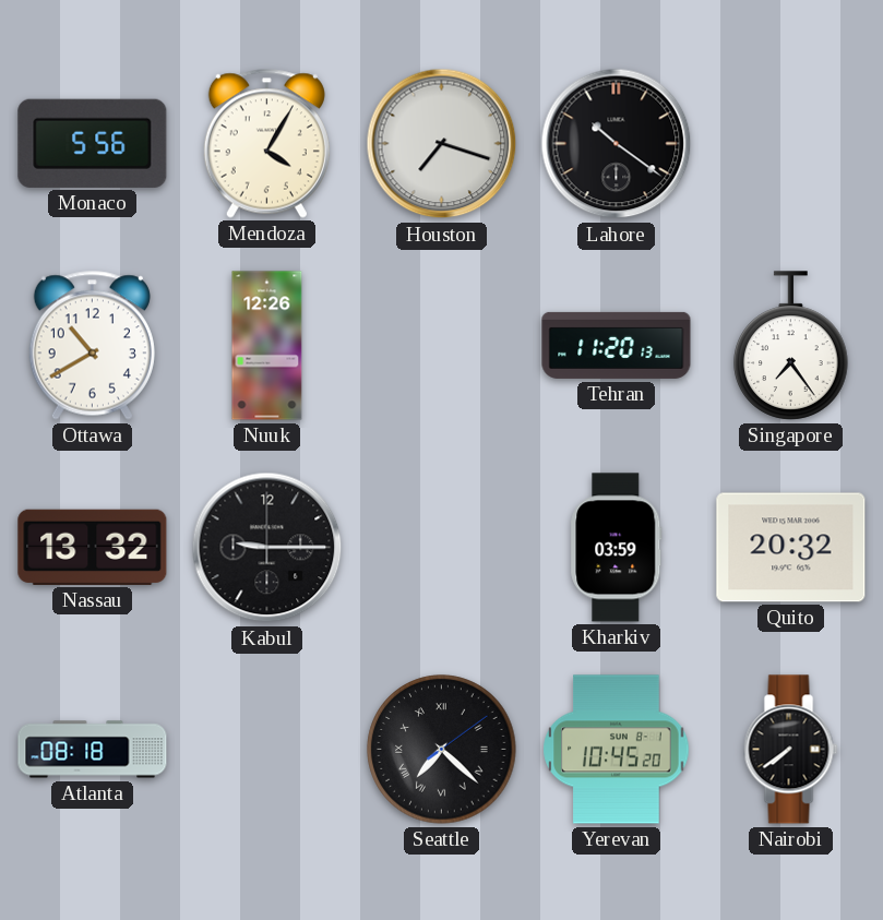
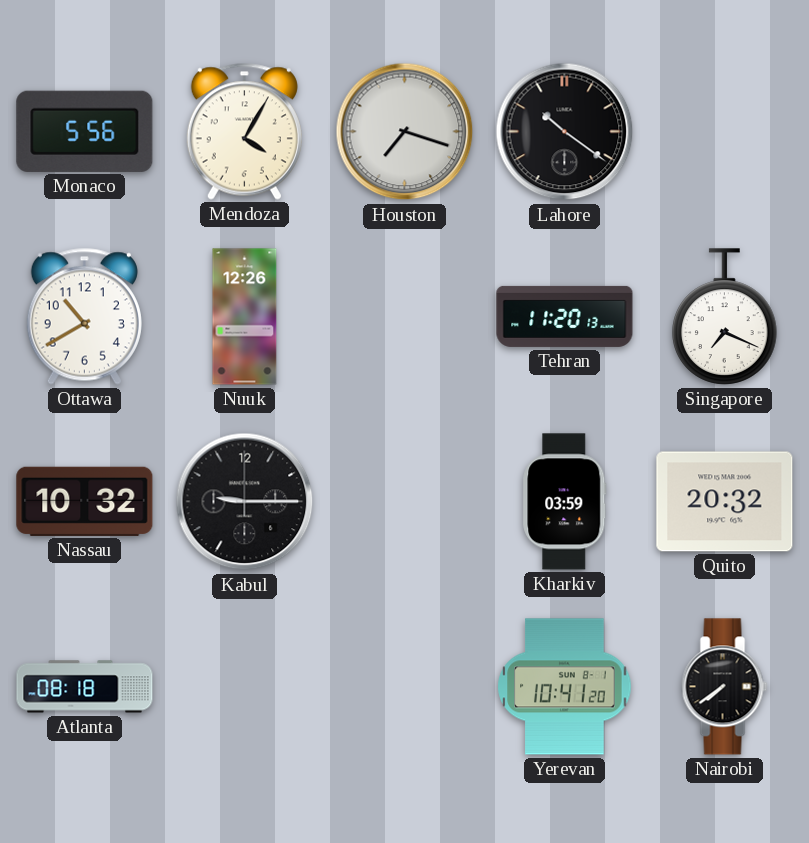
Singapore: 7:24 -> 7:19
Nassau: 13:32 -> 10:32
Seattle: 7:22 -> none
Yerevan: 10:45 -> 10:41
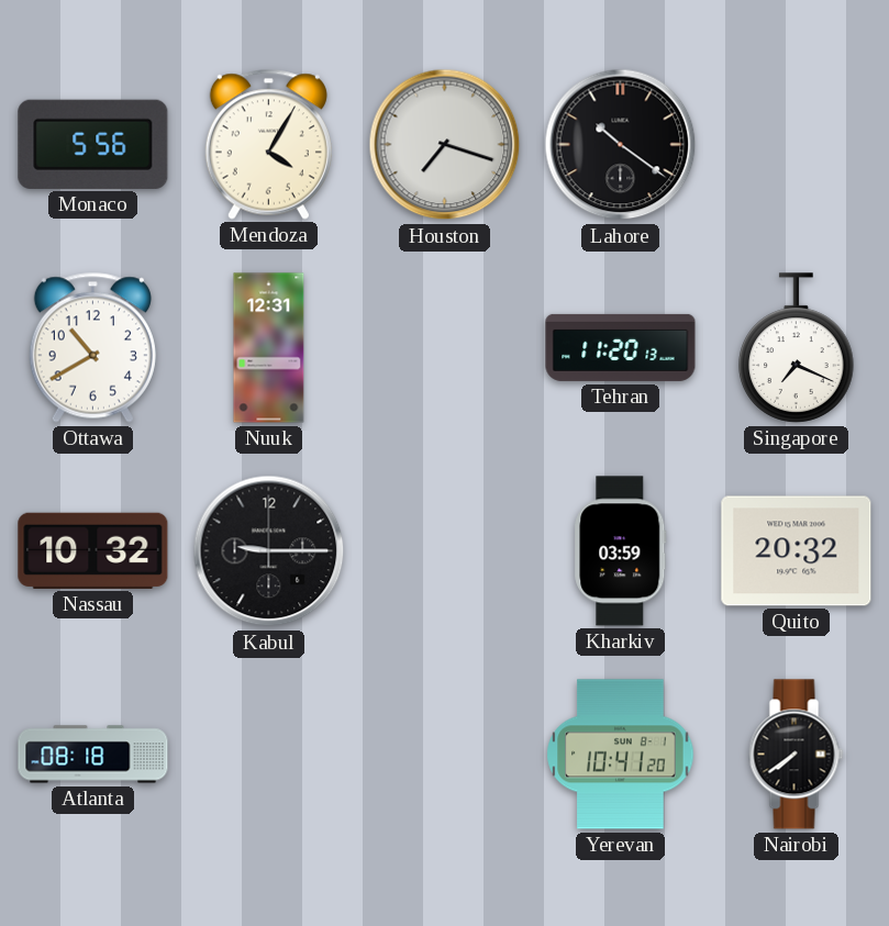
Nuuk: 12:26 -> 12:31
